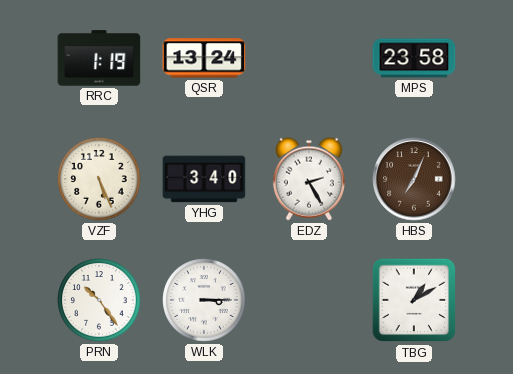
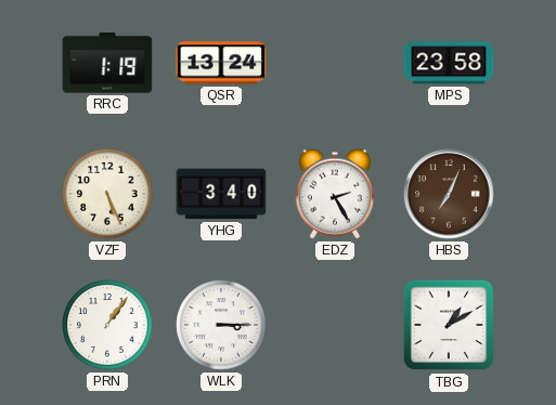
PRN: 10:24 -> 1:06
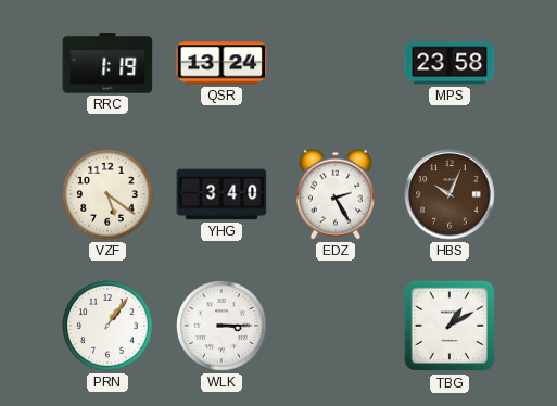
VZF: 5:26 -> 5:21
HBS: 7:04 -> 10:04
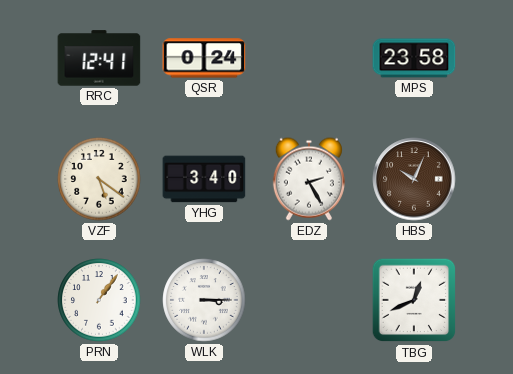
RRC: 1:19 -> 12:41
QSR: 13:24 -> 0:24
TBG: 1:10 -> 12:41
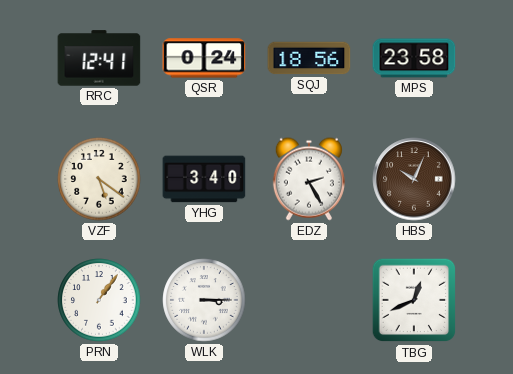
SQJ: none -> 18:56
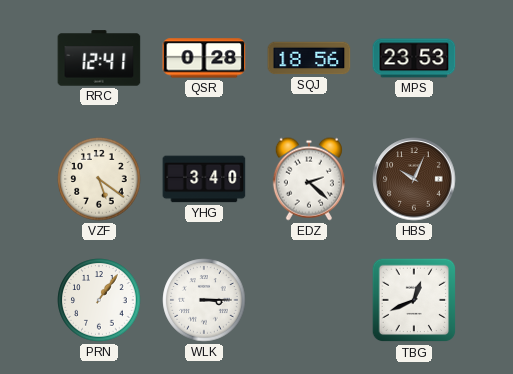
QSR: 0:24 -> 0:28
MPS: 23:58 -> 23:53
EDZ: 2:25 -> 2:22
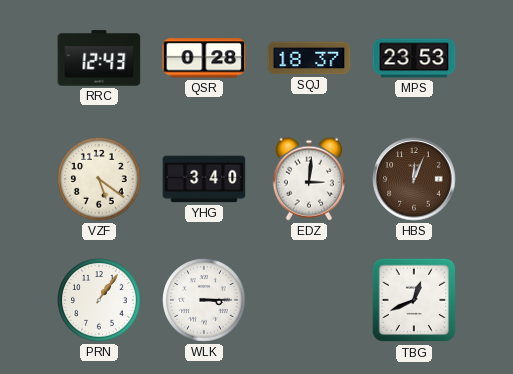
RRC: 12:41 -> 12:43
SQJ: 18:56 -> 18:37
EDZ: 2:22 -> 3:01
HBS: 10:04 -> 12:04
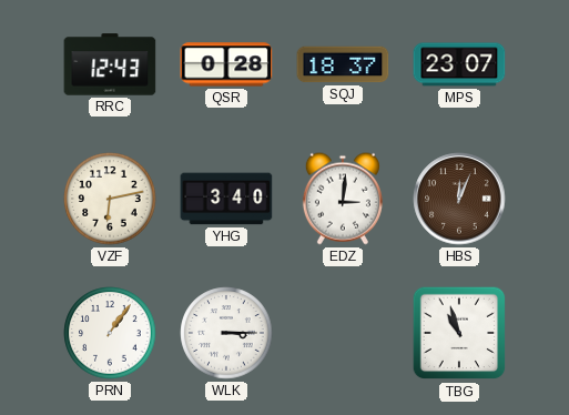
MPS: 23:53 -> 23:07
VZF: 5:21 -> 6:13
TBG: 12:41 -> 10:57
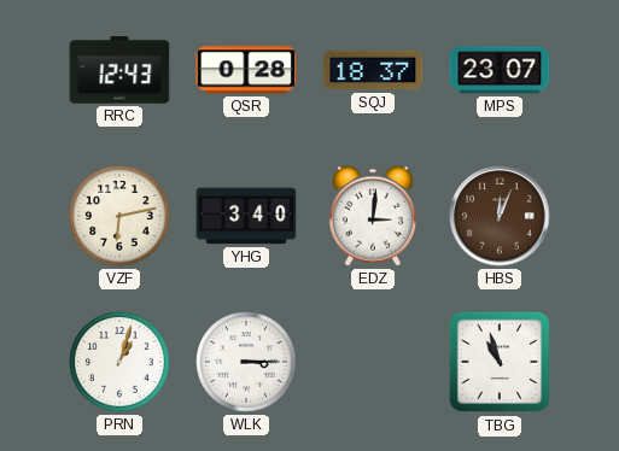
PRN: 1:06 -> 1:03
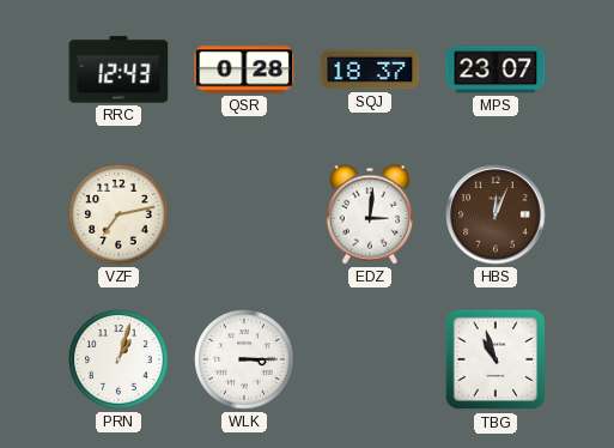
VZF: 6:13 -> 7:13
YHG: 3:40 -> none
